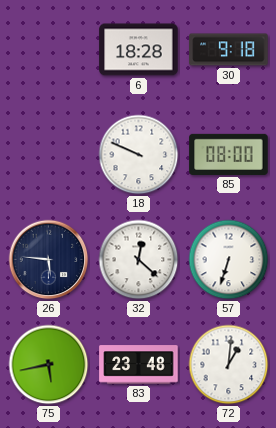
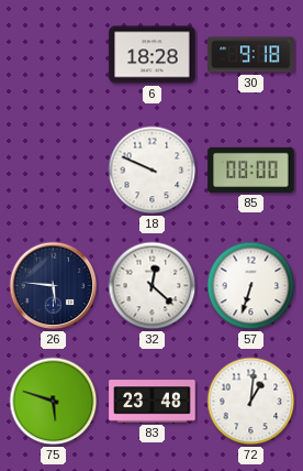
75: 5:43 -> 5:48
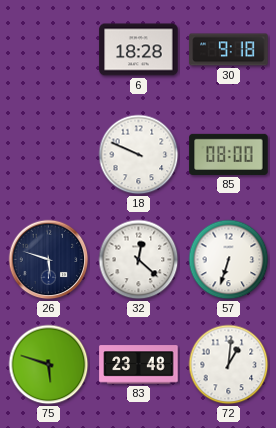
26: 5:46 -> 5:48
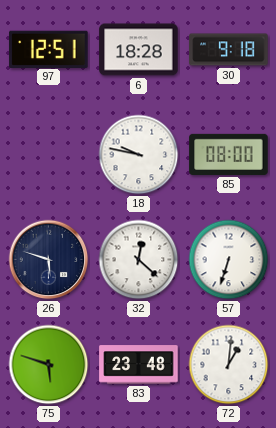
97: none -> 12:51
18: 9:49 -> 9:47
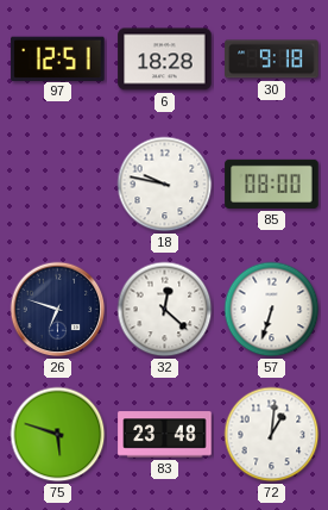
26: 5:48 -> 6:48
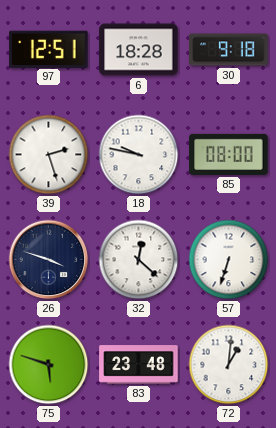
39: none -> 2:27
26: 6:48 -> 3:48
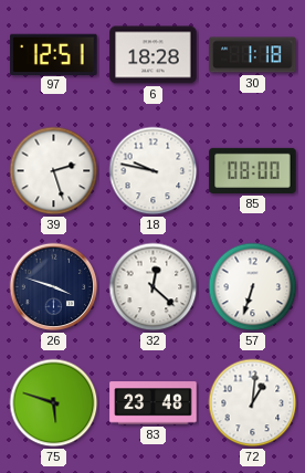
30: 9:18 -> 1:18
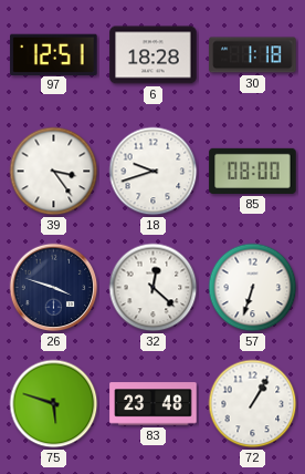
39: 2:27 -> 3:24
18: 9:47 -> 9:42
72: 1:01 -> 1:05
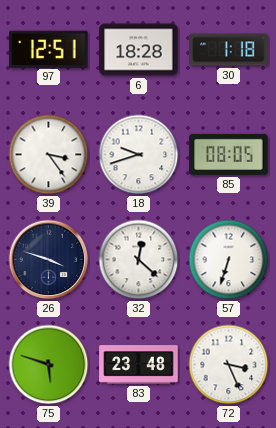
85: 08:00 -> 08:05
72: 1:05 -> 3:26
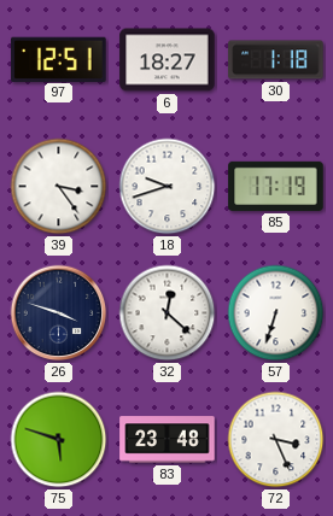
6: 18:28 -> 18:27
85: 08:05 -> 17:19
